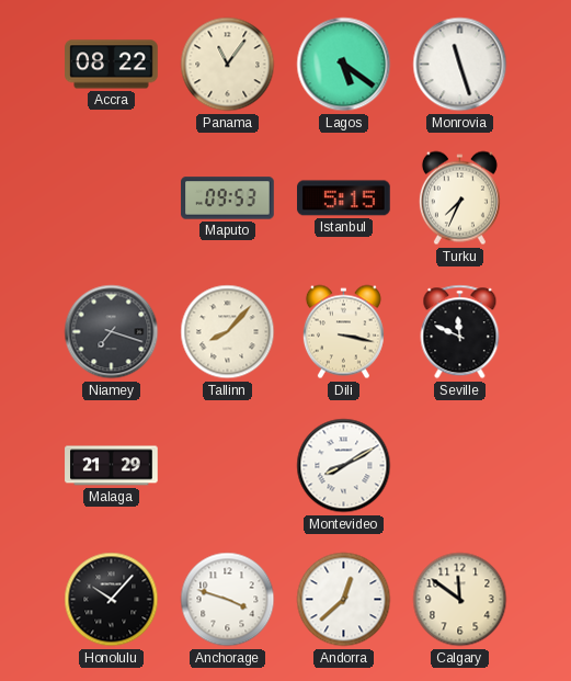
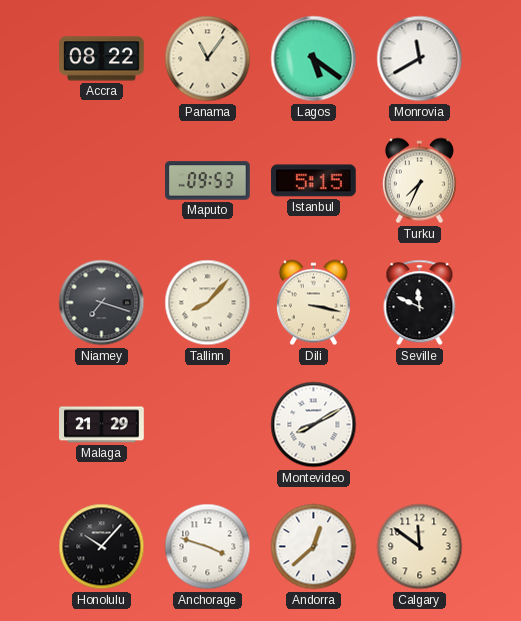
Monrovia: 11:27 -> 11:40
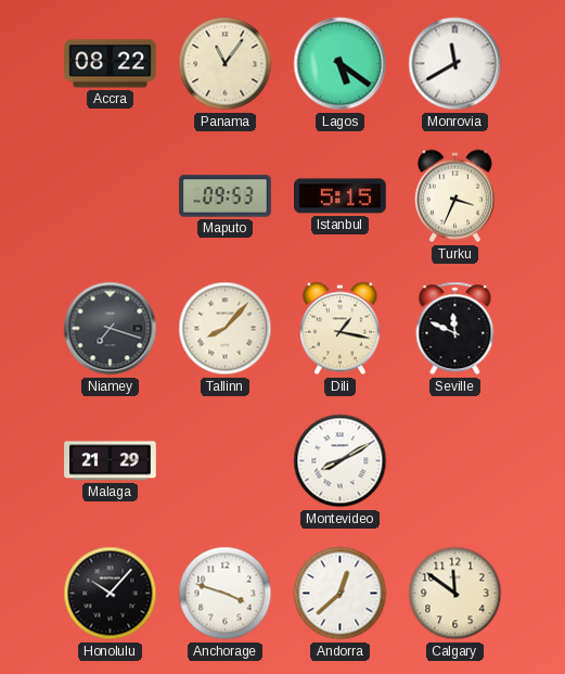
Turku: 7:34 -> 3:34
Dili: 3:17 -> 1:17
